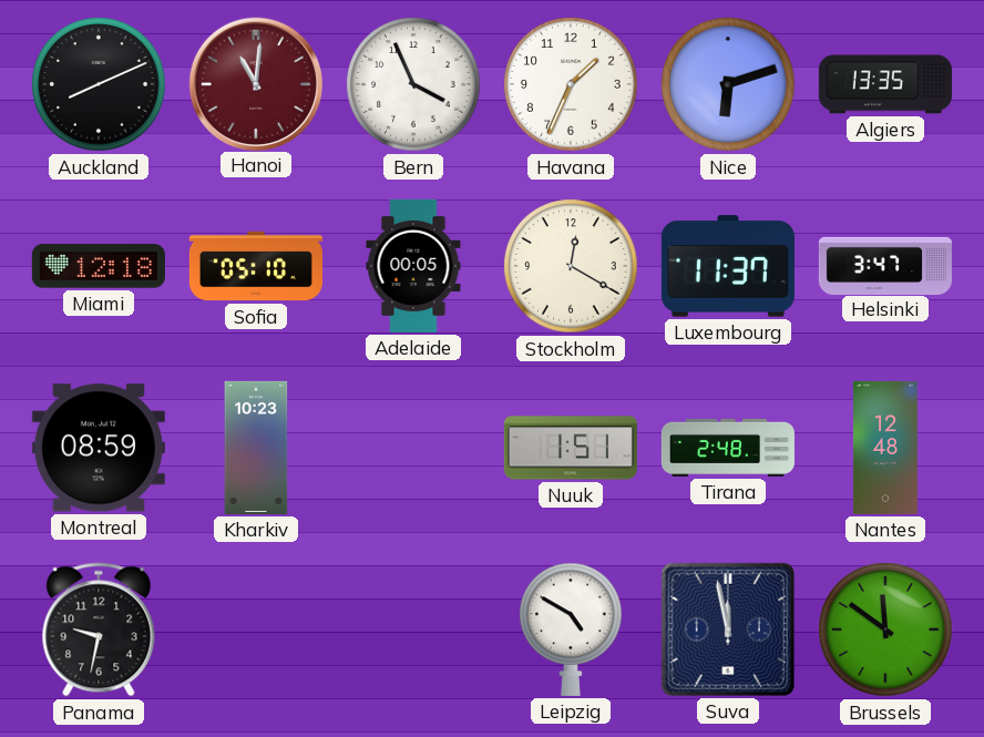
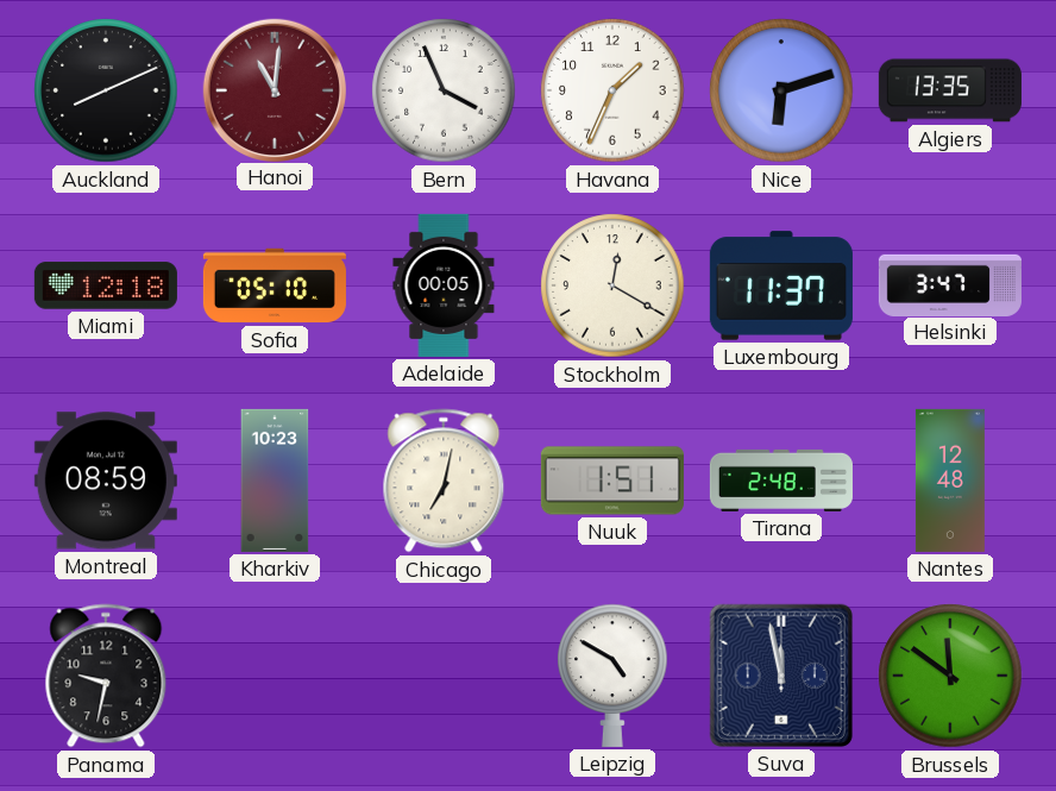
Chicago: none -> 7:02
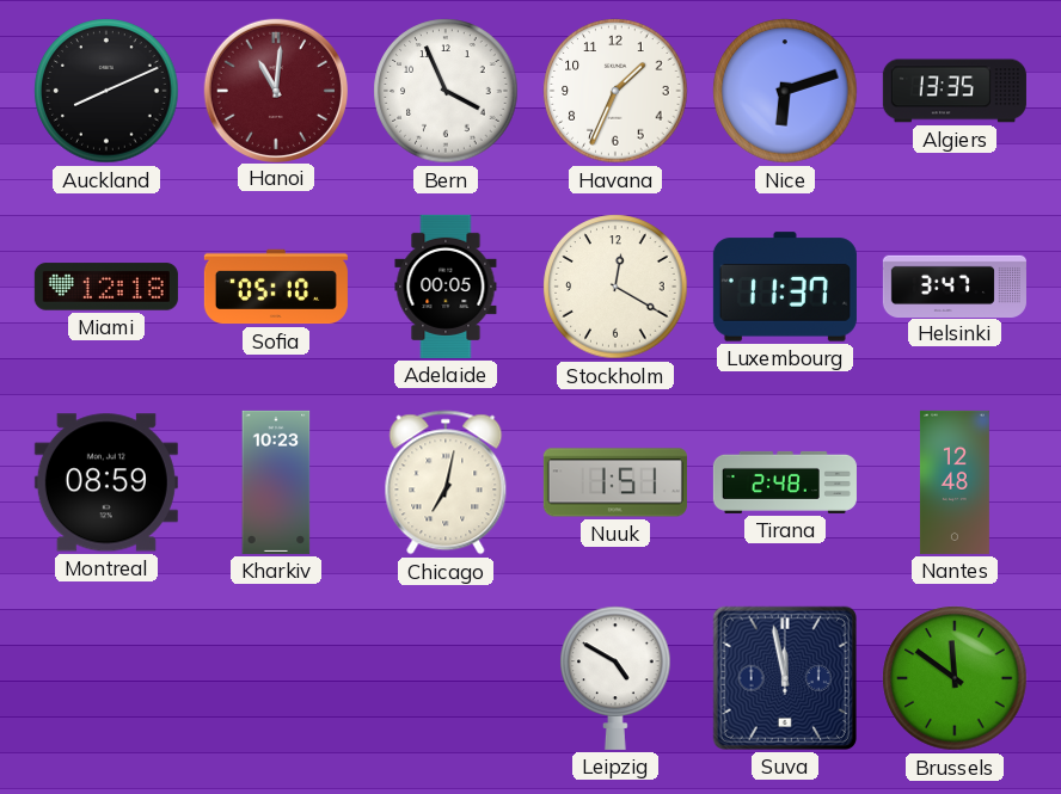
Panama: 9:32 -> none
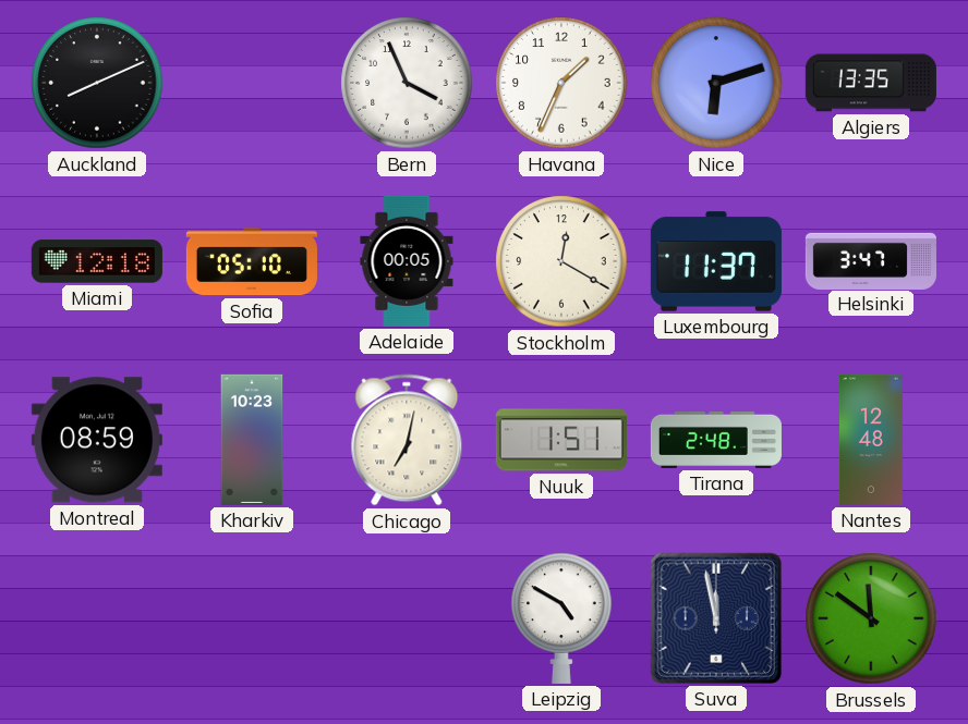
Hanoi: 11:01 -> none
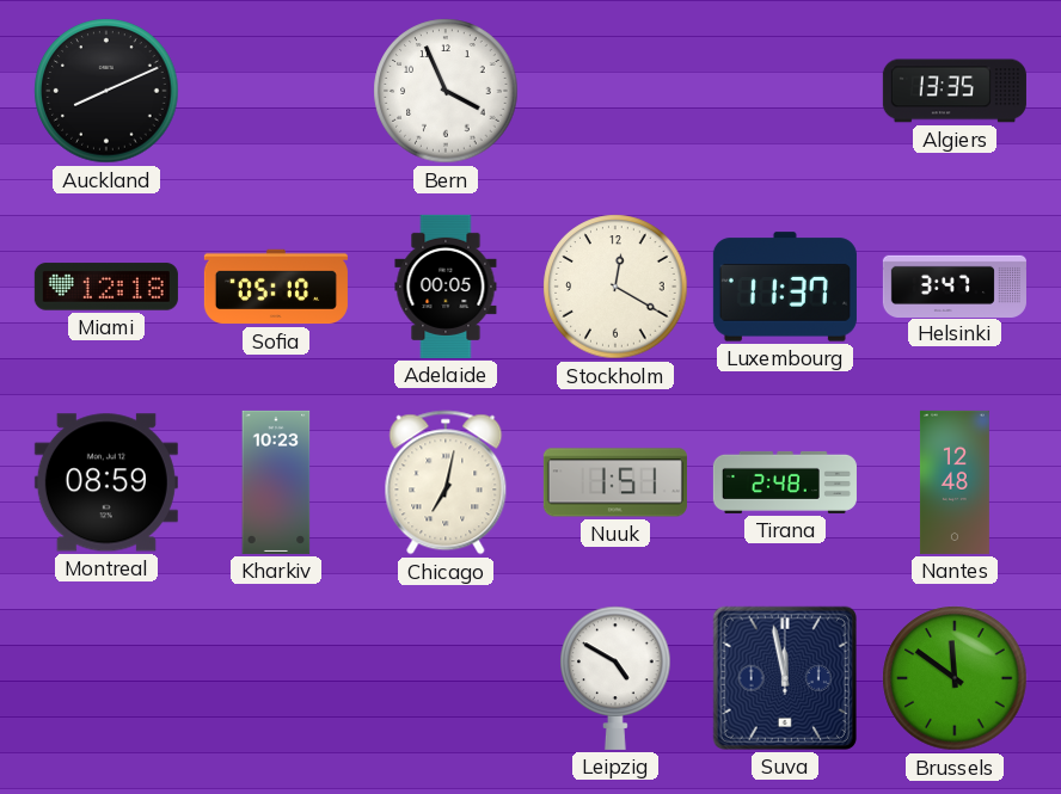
Havana: 1:34 -> none
Nice: 6:12 -> none
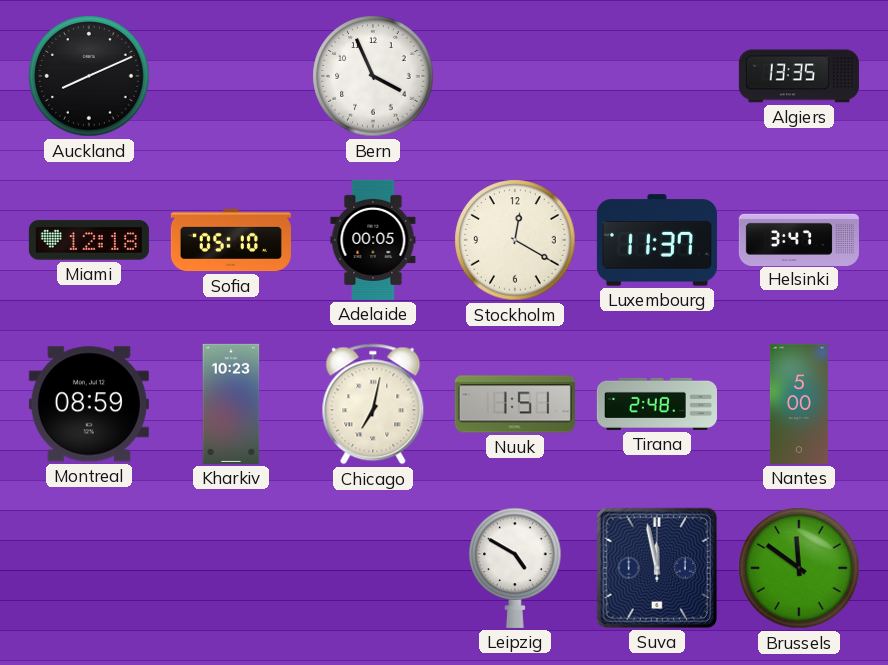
Nantes: 12:48 -> 5:00
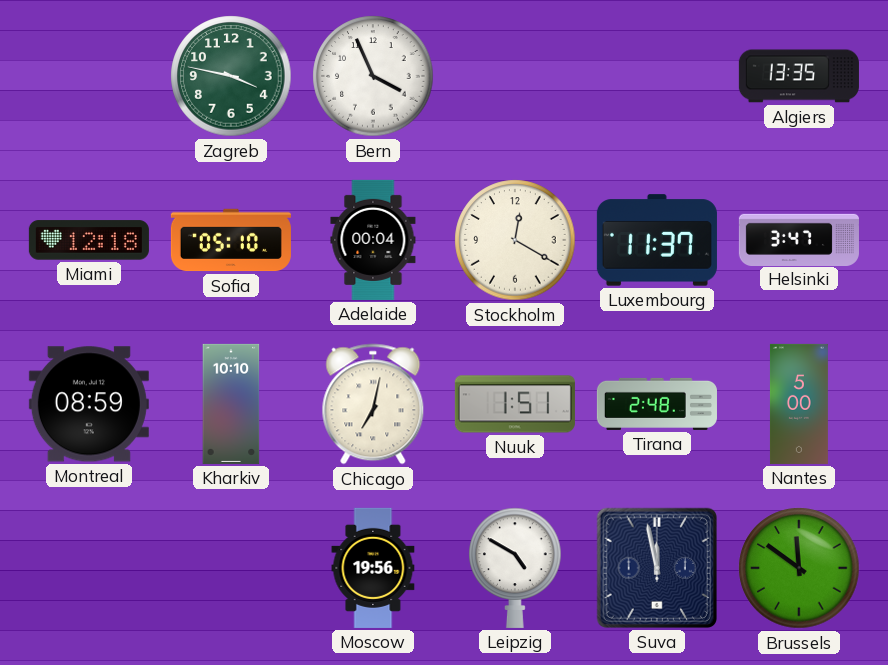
Auckland: 8:11 -> none
Zagreb: none -> 3:47
Adelaide: 00:05 -> 00:04
Kharkiv: 10:23 -> 10:10
Moscow: none -> 19:56
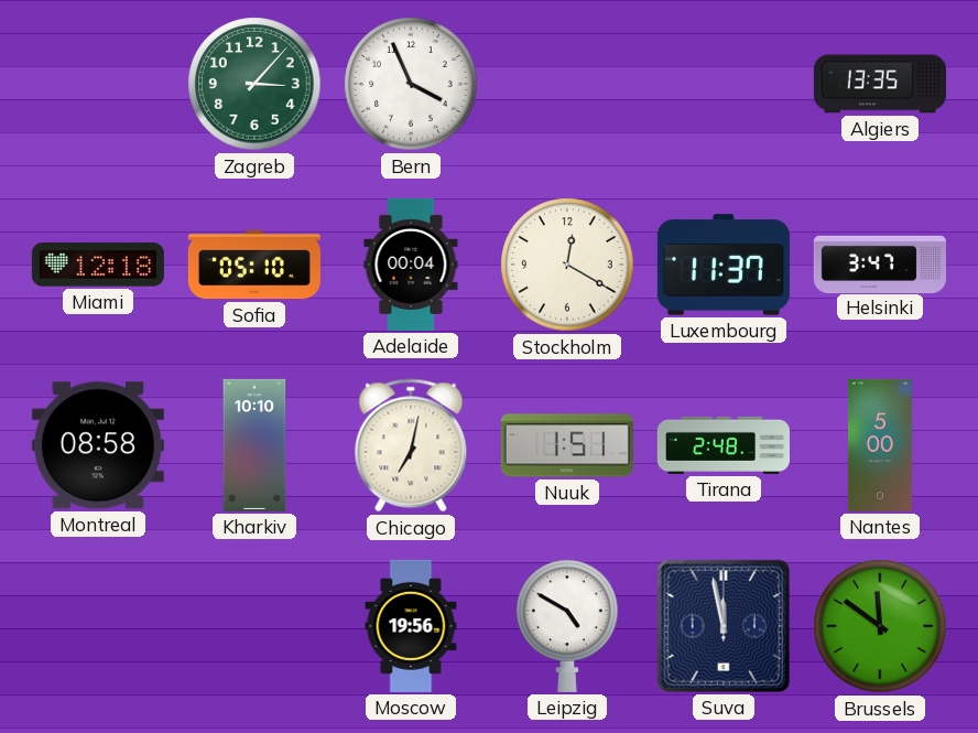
Zagreb: 3:47 -> 3:07
Montreal: 08:59 -> 08:58
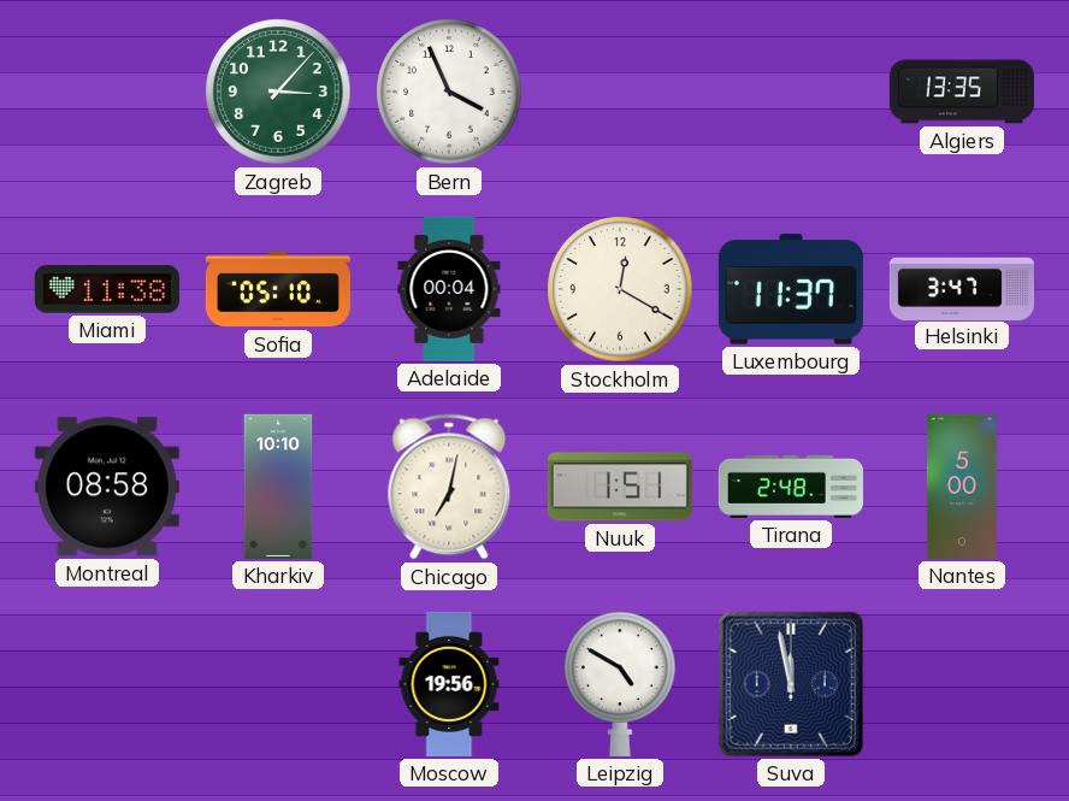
Miami: 12:18 -> 11:38
Brussels: 11:51 -> none
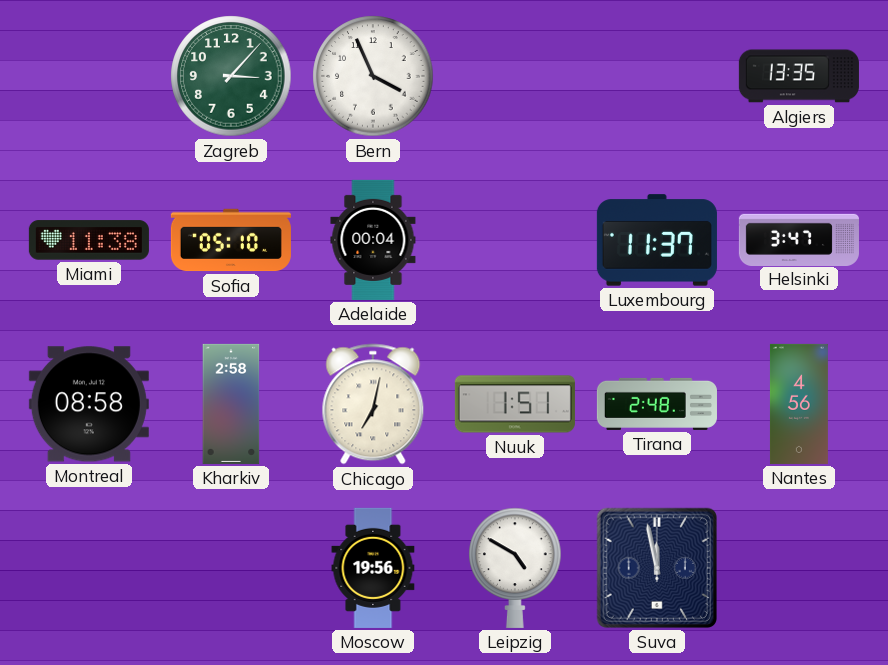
Stockholm: 12:20 -> none
Kharkiv: 10:10 -> 2:58
Nantes: 5:00 -> 4:56
